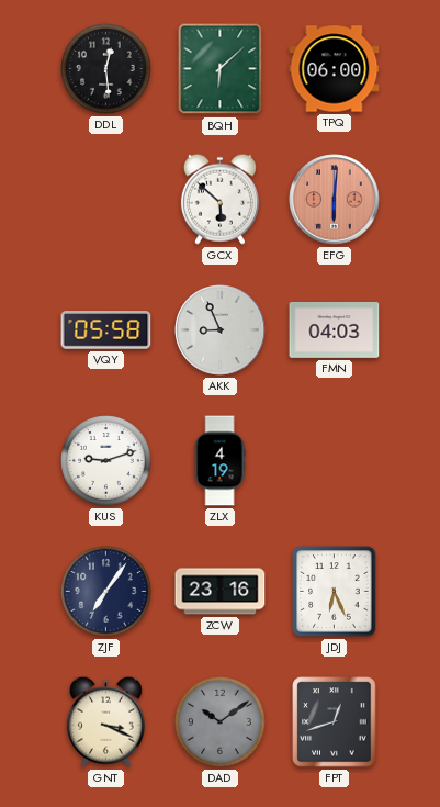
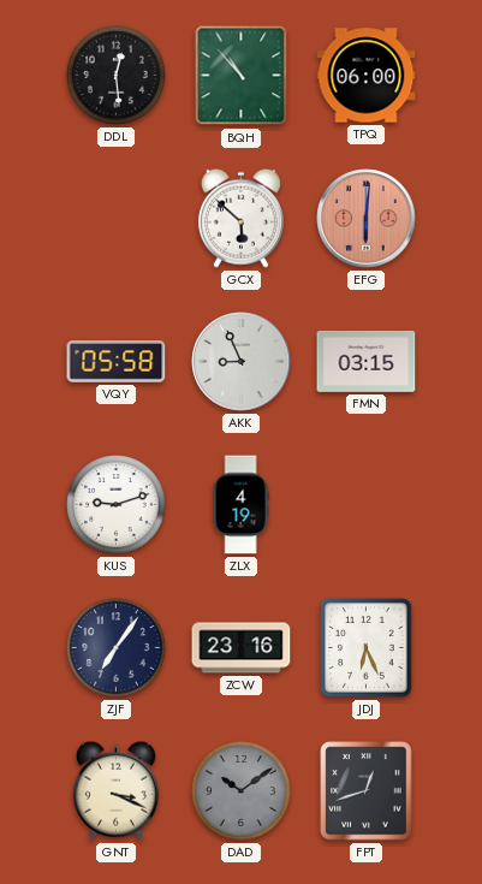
BQH: 6:08 -> 10:53
FMN: 04:03 -> 03:15
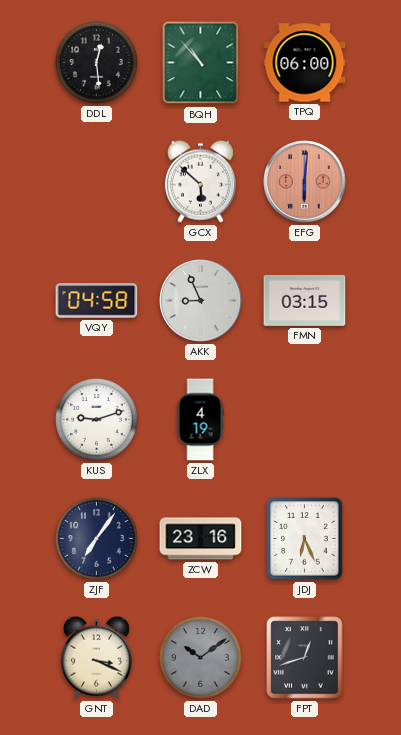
VQY: 05:58 -> 04:58
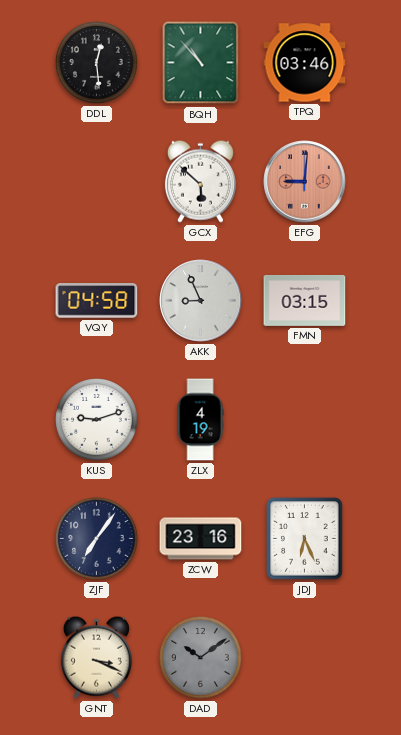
TPQ: 06:00 -> 03:46
EFG: 6:01 -> 9:01
FPT: 12:42 -> none
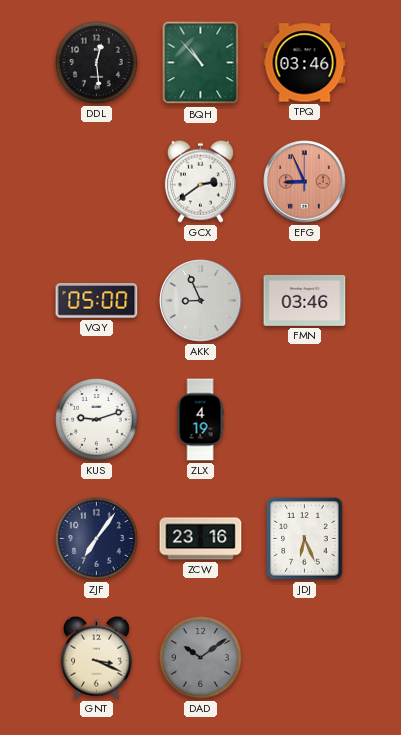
GCX: 5:52 -> 2:39
EFG: 9:01 -> 8:56
VQY: 04:58 -> 05:00
FMN: 03:15 -> 03:46
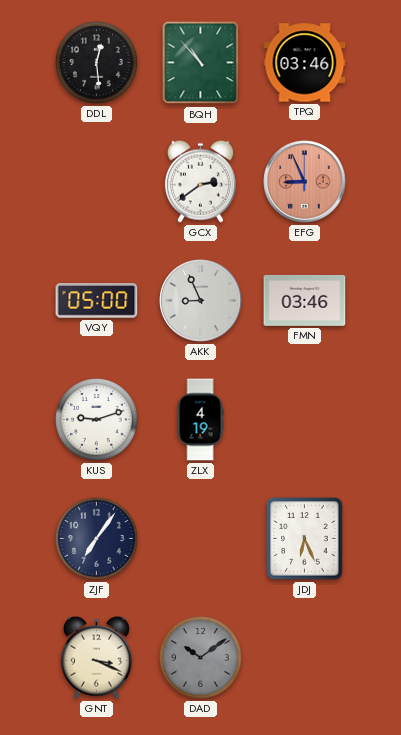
ZCW: 23:16 -> none
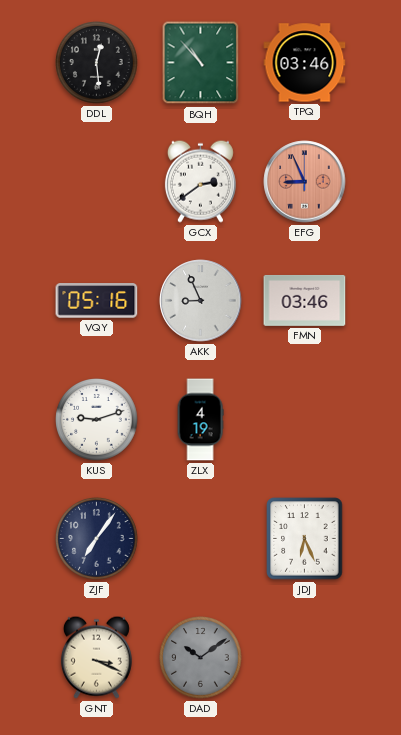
VQY: 05:00 -> 05:16
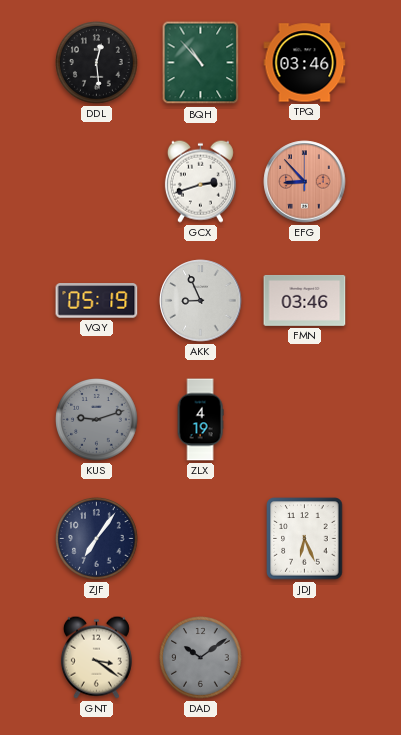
GCX: 2:39 -> 2:42
EFG: 8:56 -> 8:53
VQY: 05:16 -> 05:19
KUS dial: white -> grey
GNT: 3:19 -> 3:21
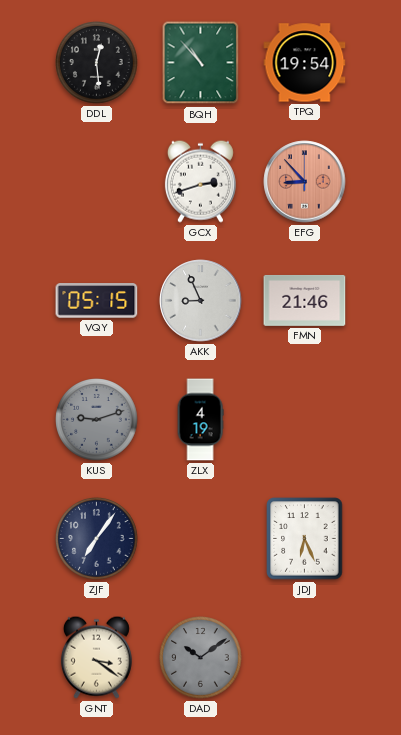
TPQ: 03:46 -> 19:54
VQY: 05:19 -> 05:15
FMN: 03:46 -> 21:46
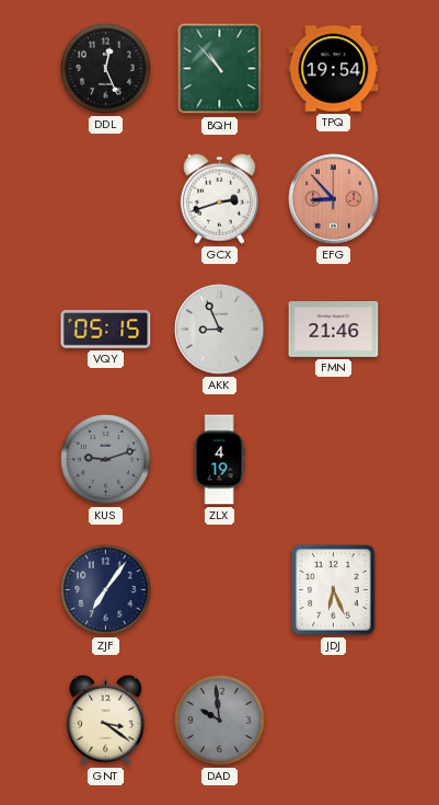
DDL: 12:29 -> 12:26
DAD: 10:09 -> 9:59
